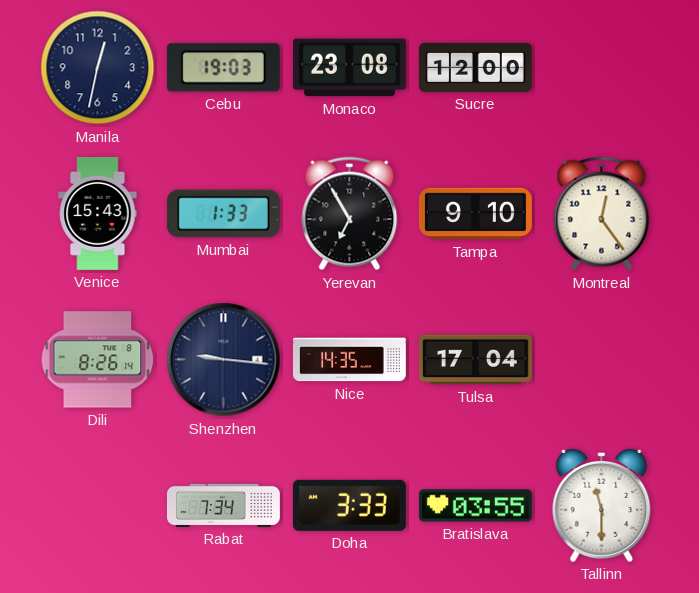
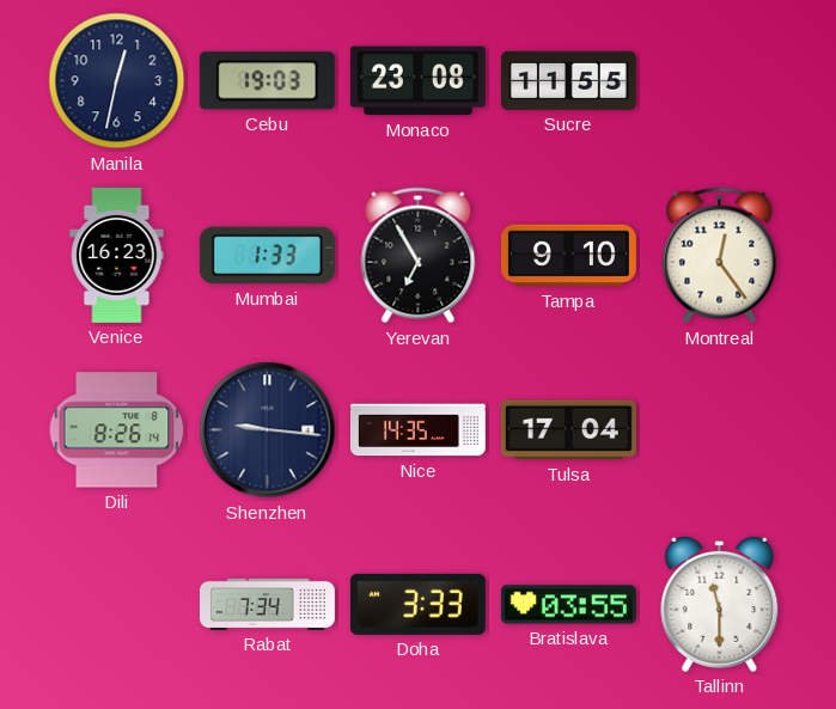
Sucre: 12:00 -> 11:55
Venice: 15:43 -> 16:23
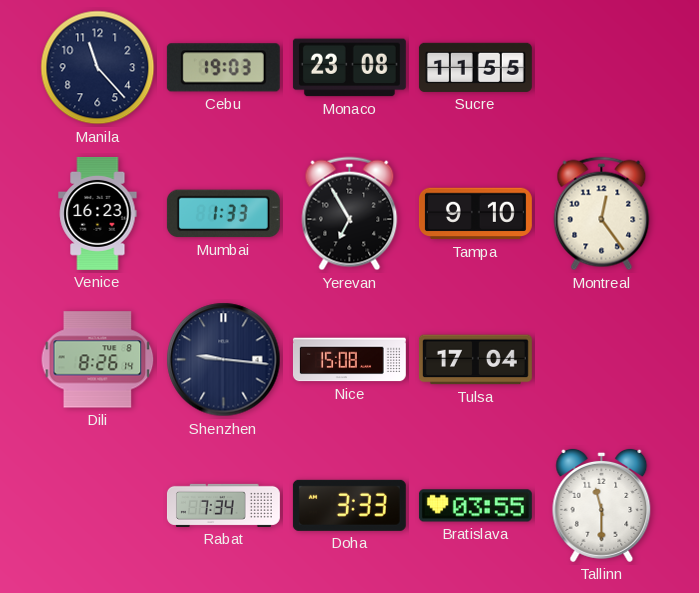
Manila: 12:32 -> 11:23
Nice: 14:35 -> 15:08
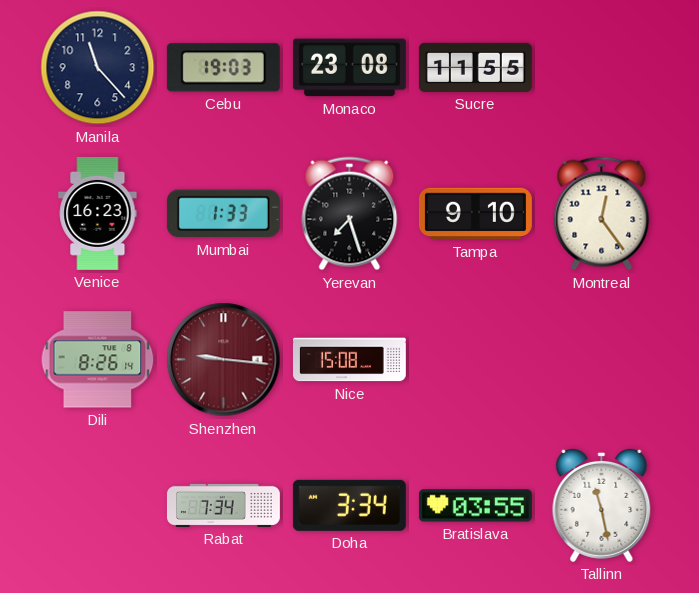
Yerevan: 6:55 -> 7:27
Shenzhen dial: navy -> burgundy
Tulsa: 17:04 -> none
Doha: 3:33 -> 3:34
Tallinn: 11:30 -> 11:28
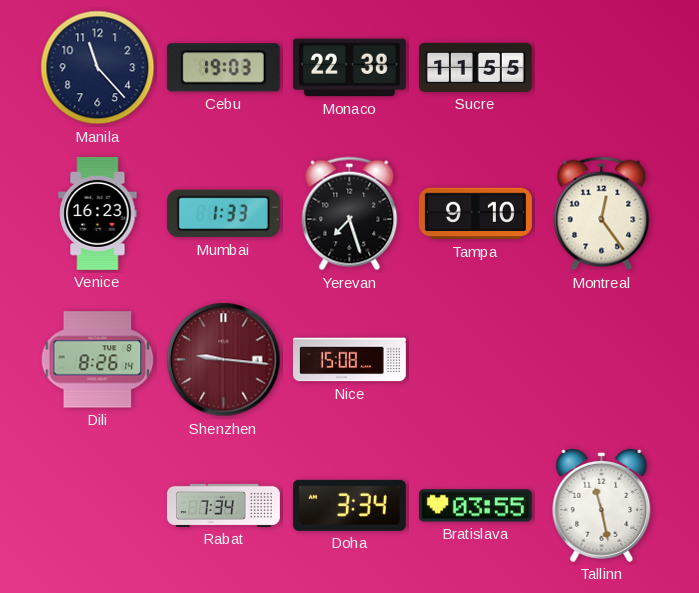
Monaco: 23:08 -> 22:38
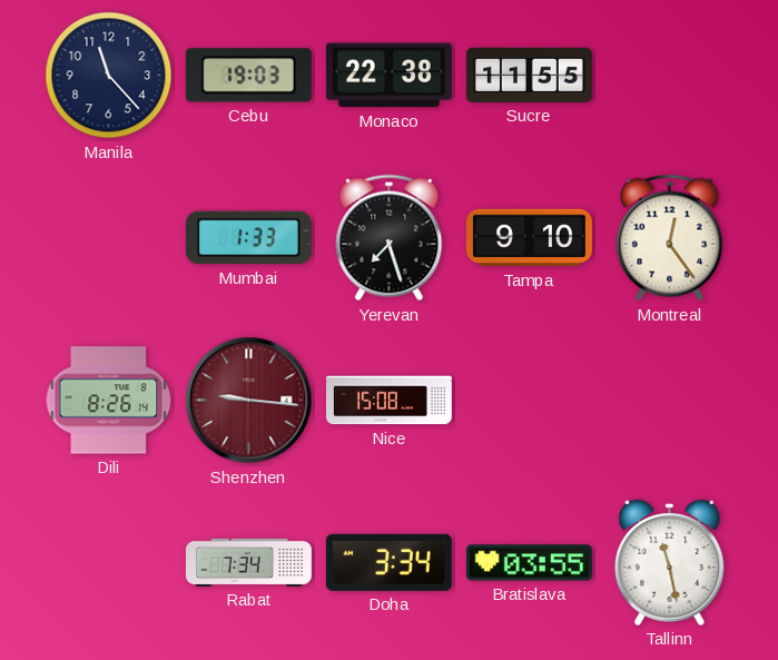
Venice: 16:23 -> none
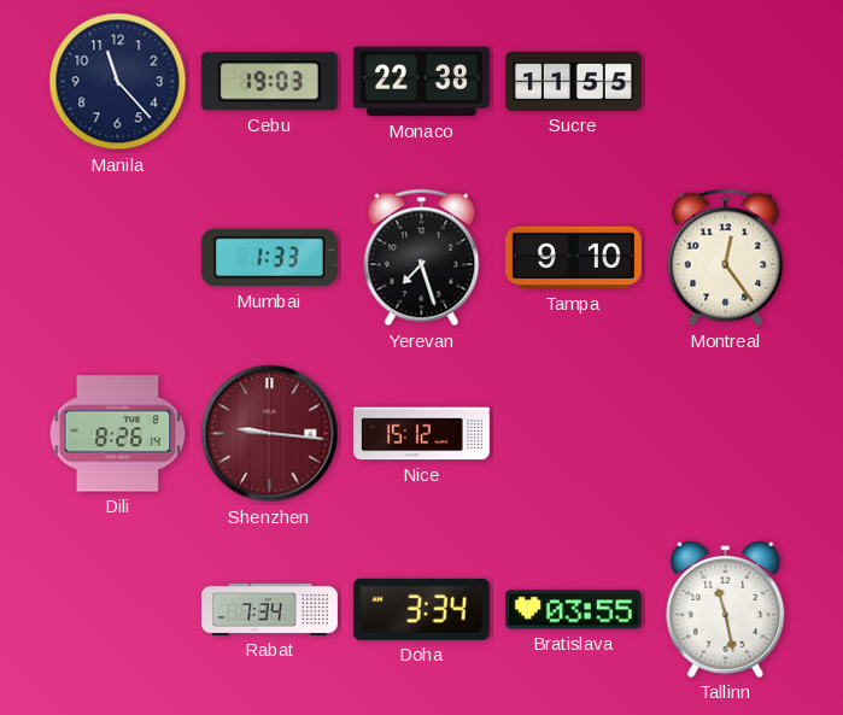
Nice: 15:08 -> 15:12
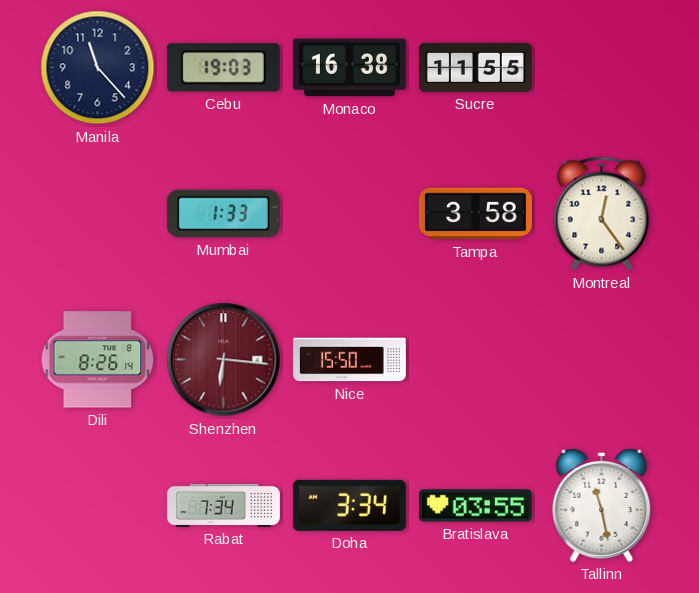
Monaco: 22:38 -> 16:38
Yerevan: 7:27 -> none
Tampa: 9:10 -> 3:58
Shenzhen: 9:16 -> 6:16
Nice: 15:12 -> 15:50
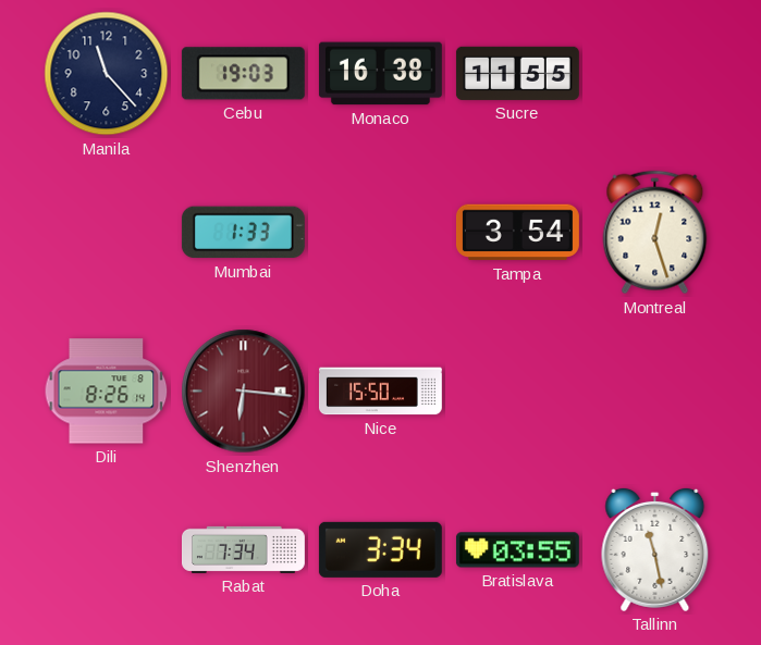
Tampa: 3:58 -> 3:54
Montreal: 12:24 -> 12:27
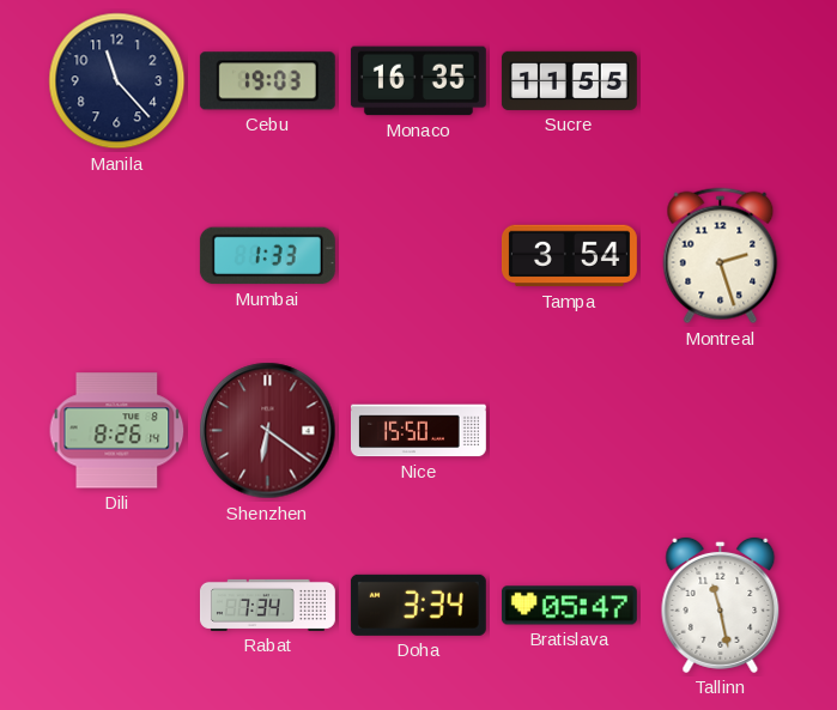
Monaco: 16:38 -> 16:35
Montreal: 12:27 -> 2:27
Shenzhen: 6:16 -> 6:21
Bratislava: 03:55 -> 05:47
